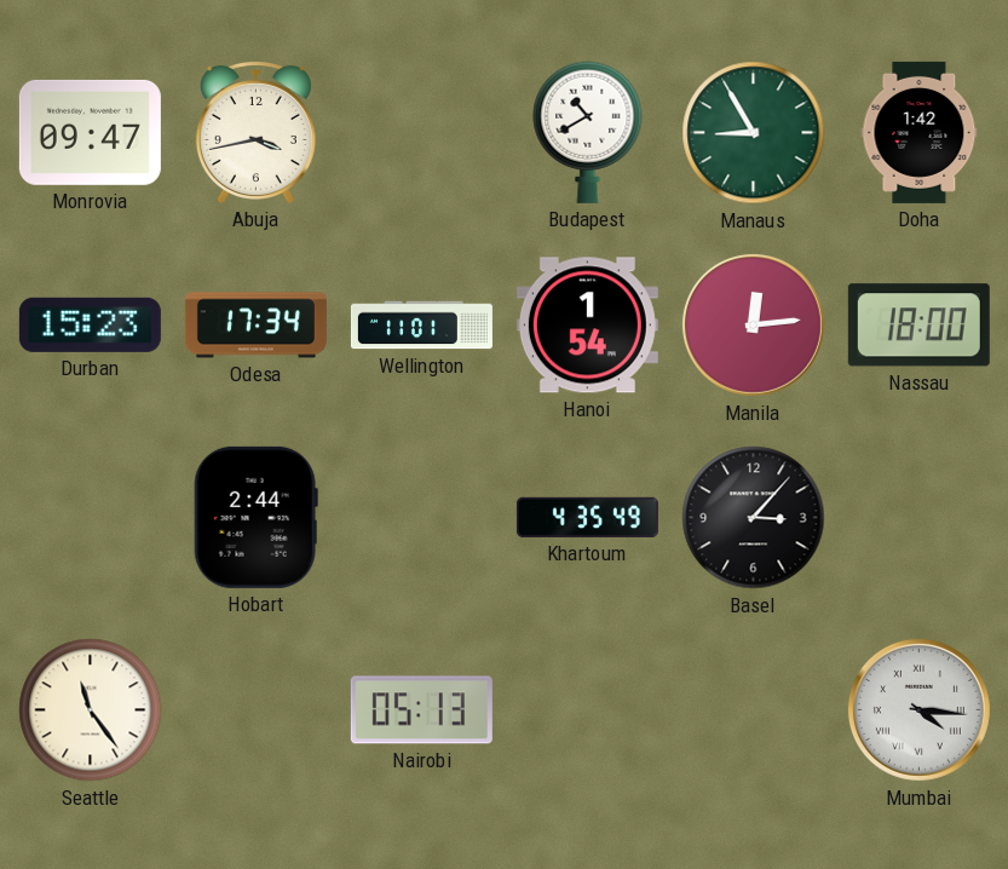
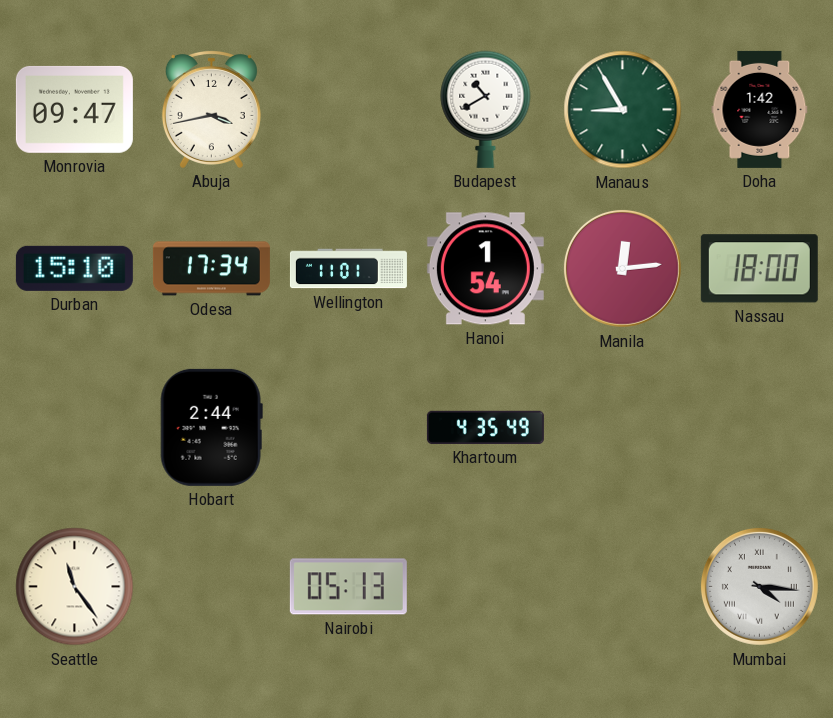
Durban: 15:23 -> 15:10
Basel: 3:07 -> none
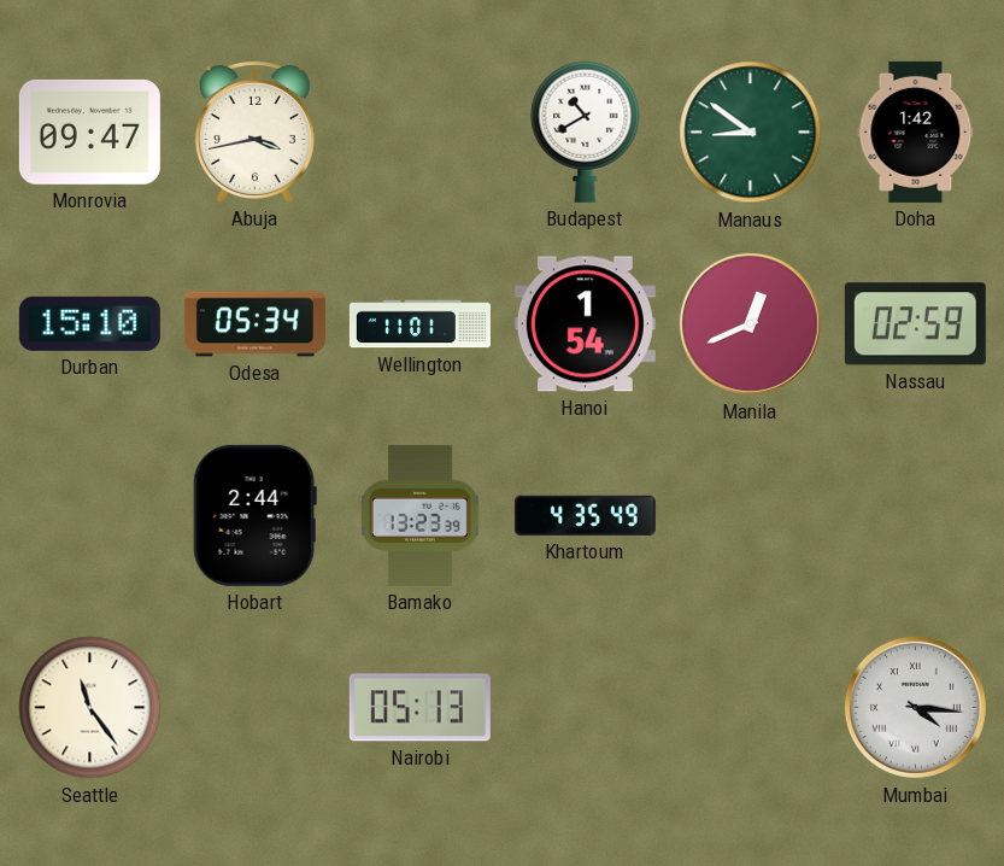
Manaus: 8:55 -> 8:51
Odesa: 17:34 -> 05:34
Manila: 12:14 -> 12:41
Nassau: 18:00 -> 02:59
Bamako: none -> 13:23
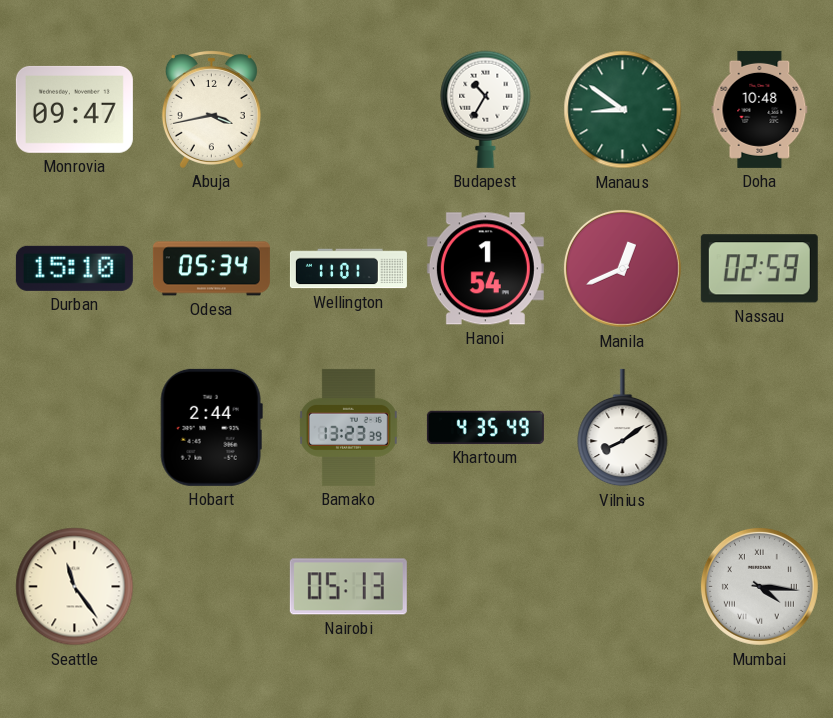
Budapest: 10:40 -> 10:35
Doha: 1:42 -> 10:48
Vilnius: none -> 8:09
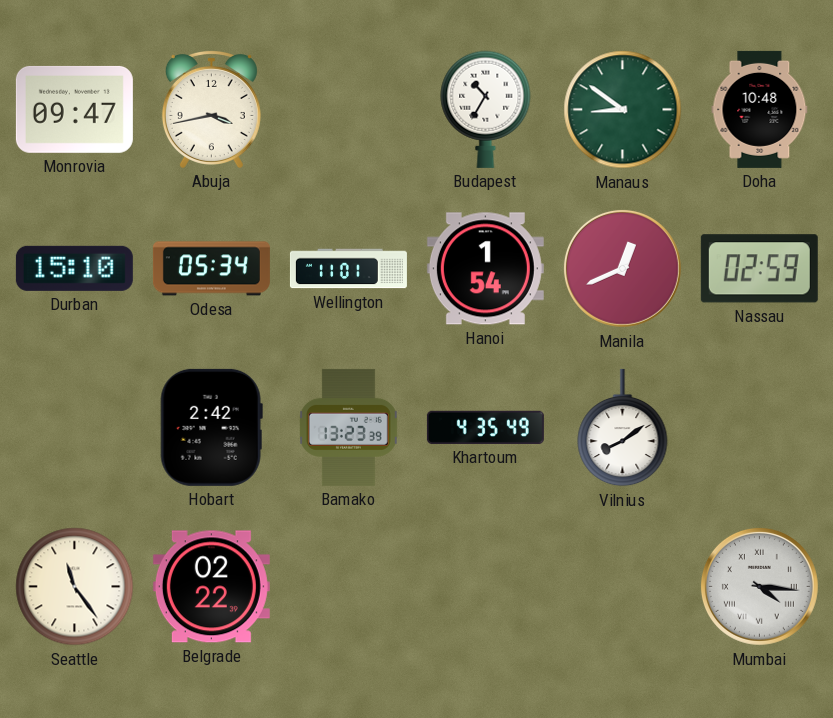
Hobart: 2:44 -> 2:42
Belgrade: none -> 02:22
Nairobi: 05:13 -> none
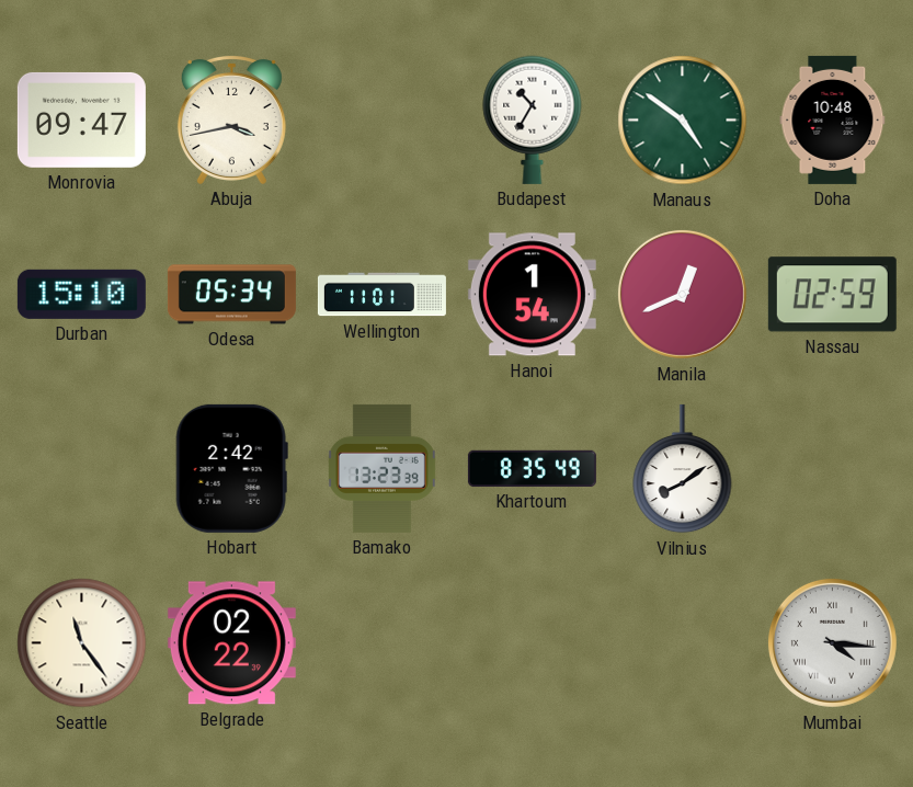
Manaus: 8:51 -> 4:51
Khartoum: 4:35 -> 8:35
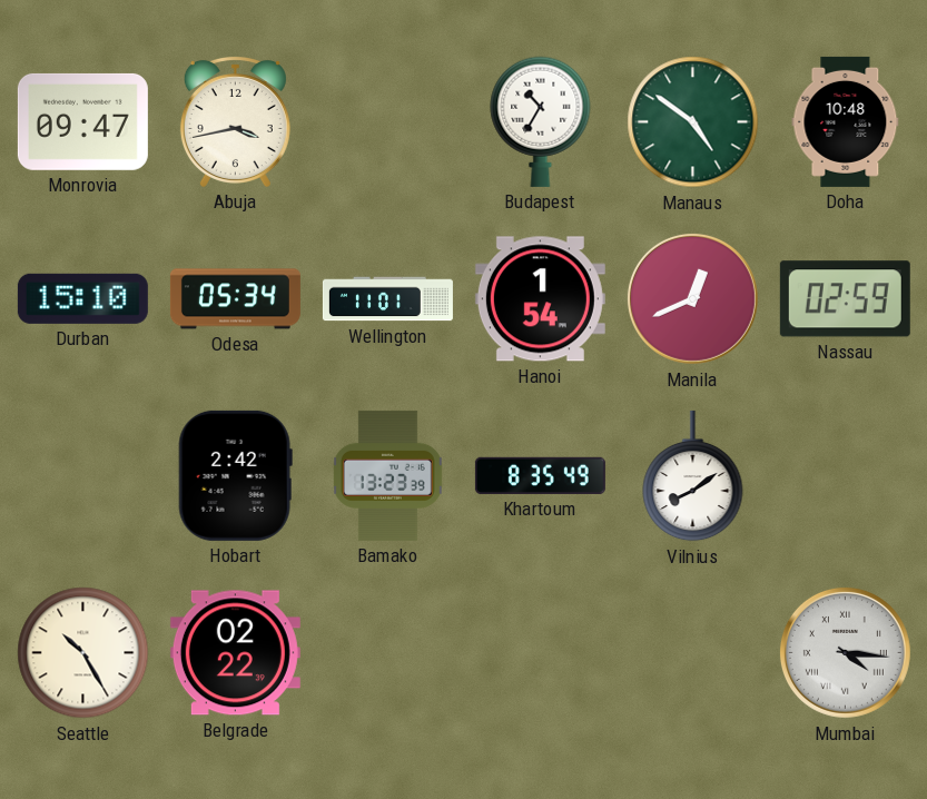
Seattle: 11:24 -> 10:25
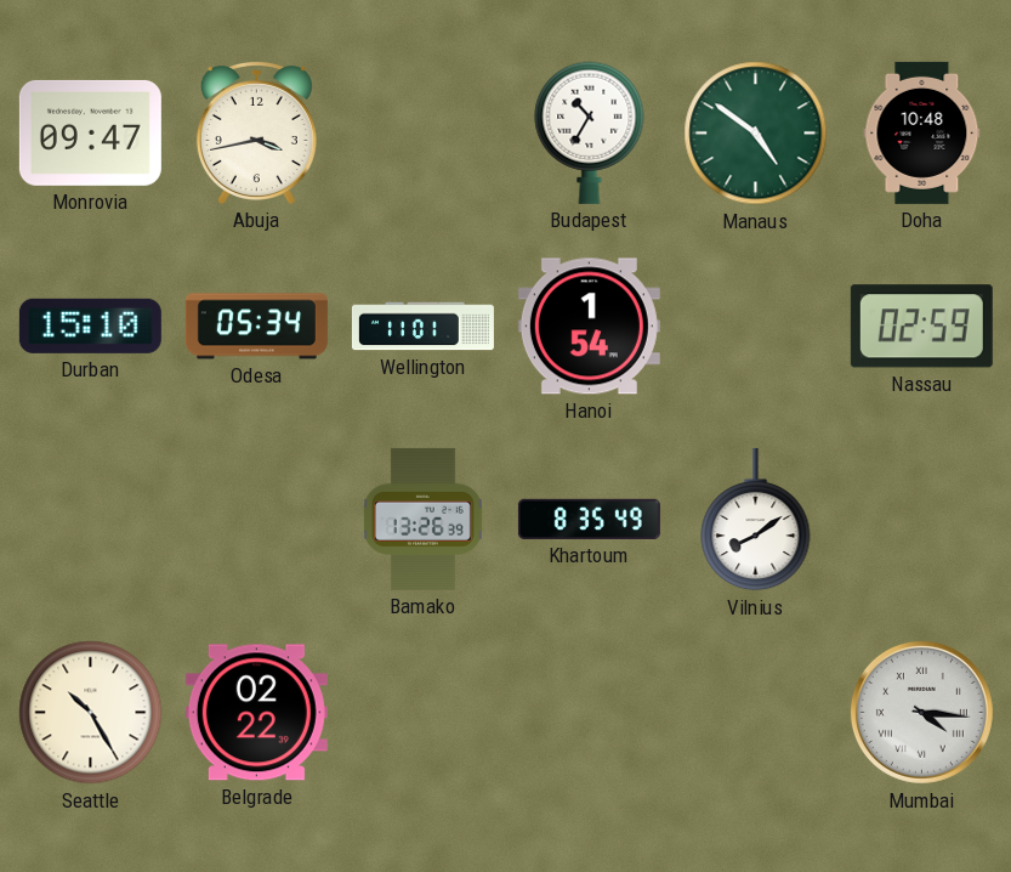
Manila: 12:41 -> none
Hobart: 2:42 -> none
Bamako: 13:23 -> 13:26
